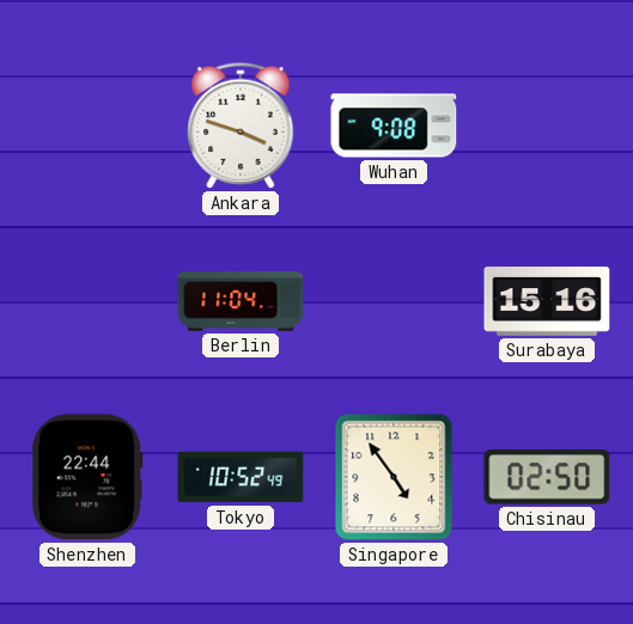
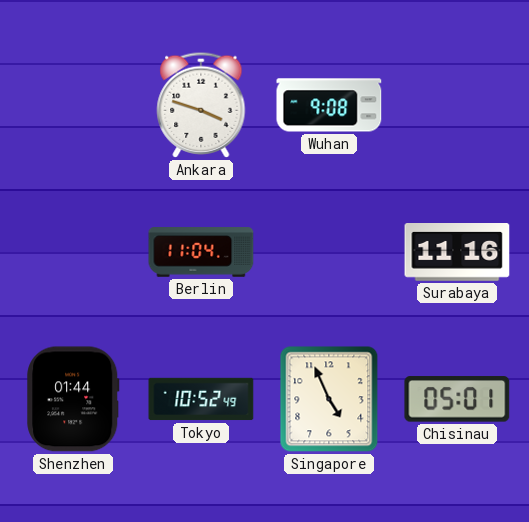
Surabaya: 15:16 -> 11:16
Shenzhen: 22:44 -> 01:44
Singapore: 4:54 -> 4:56
Chisinau: 02:50 -> 05:01
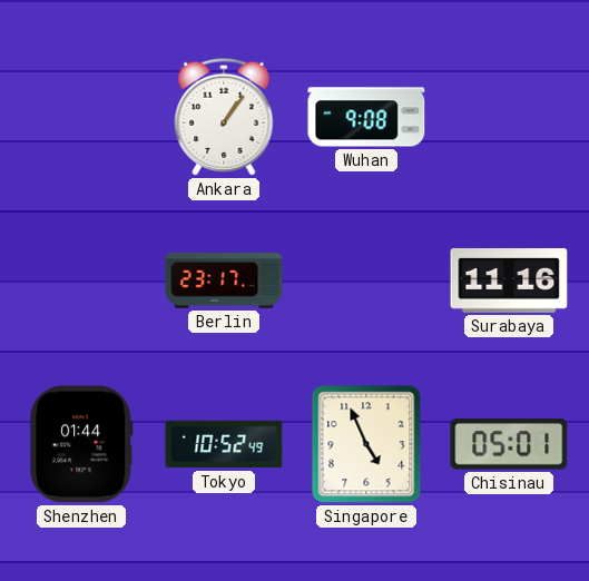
Ankara: 3:48 -> 1:06
Berlin: 11:04 -> 23:17
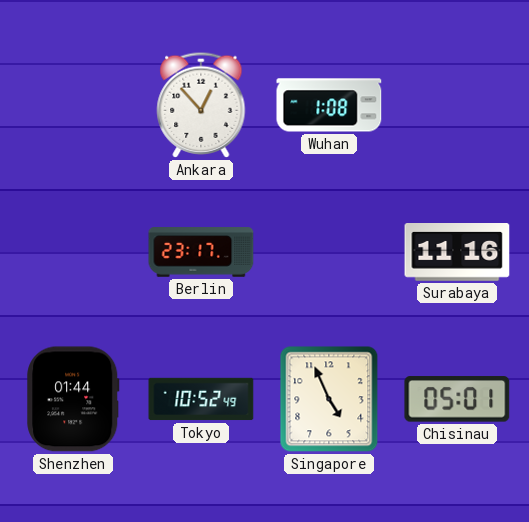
Ankara: 1:06 -> 12:53
Wuhan: 9:08 -> 1:08
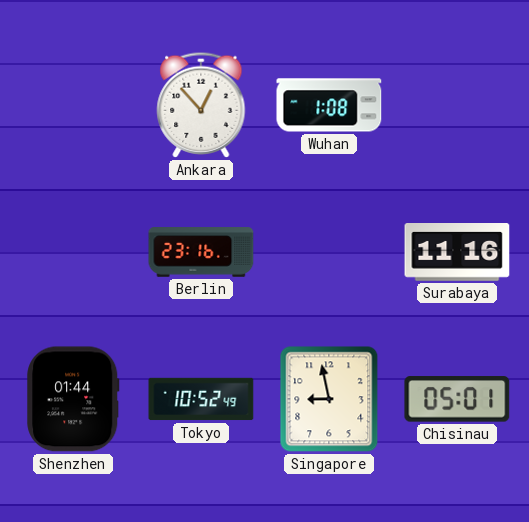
Berlin: 23:17 -> 23:16
Singapore: 4:56 -> 8:58
